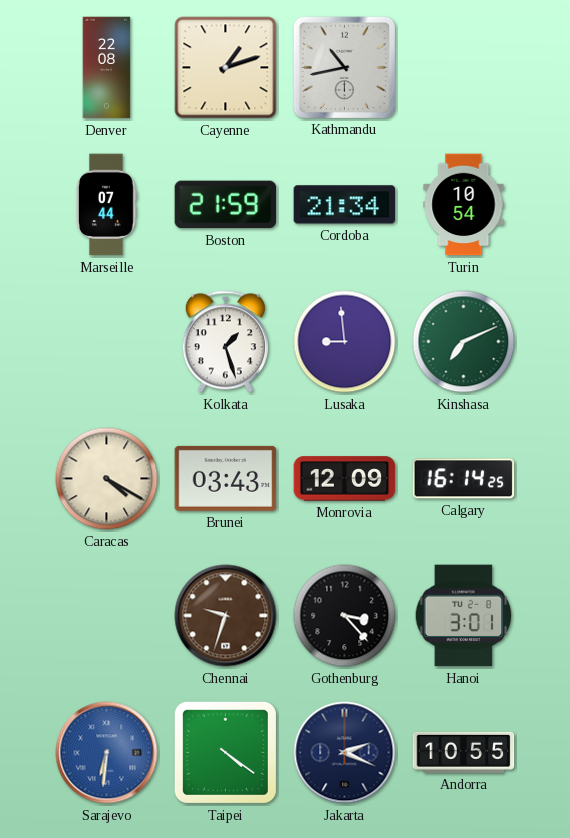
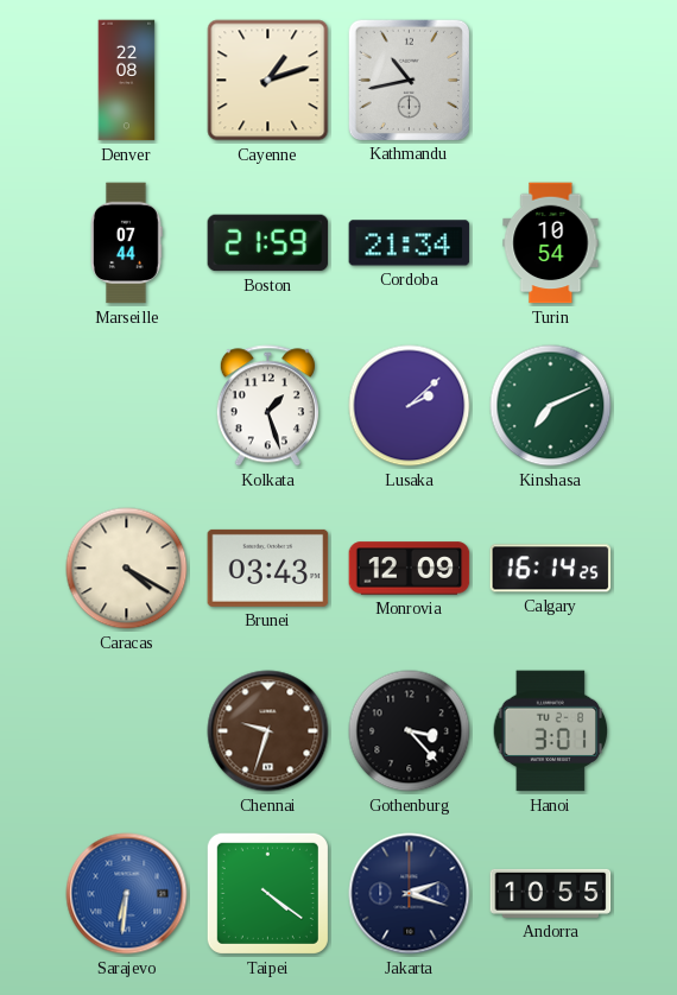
Lusaka: 8:59 -> 2:08
Jakarta: 2:19 -> 2:18
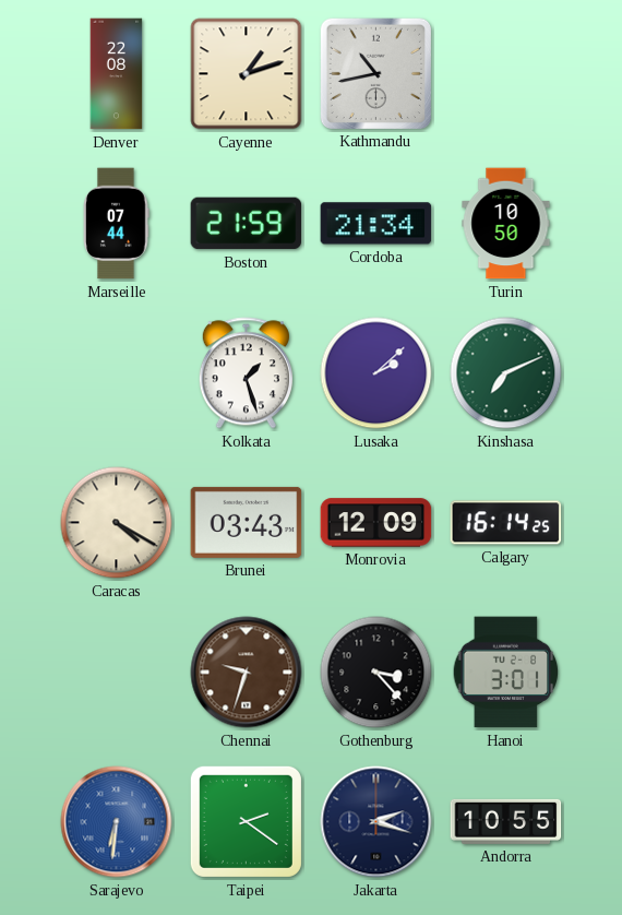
Turin: 10:54 -> 10:50
Taipei: 4:21 -> 2:21
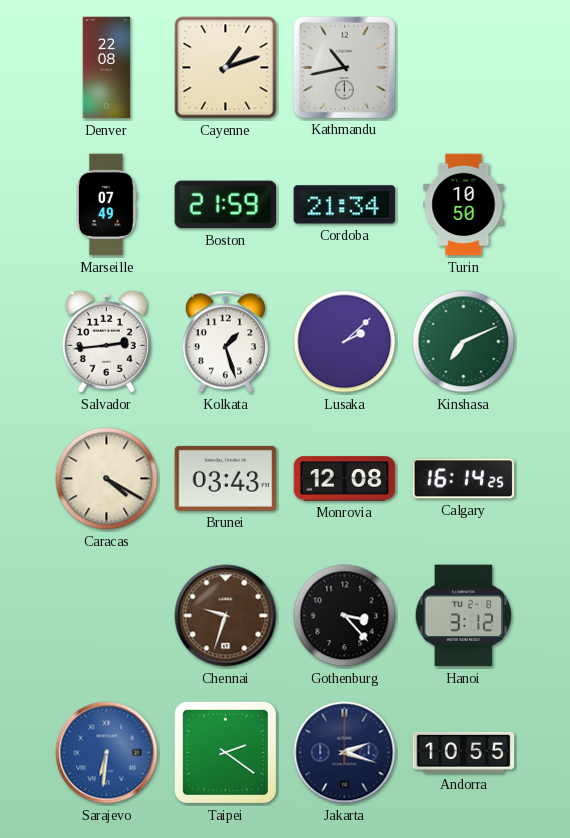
Marseille: 07:44 -> 07:49
Salvador: none -> 2:44
Monrovia: 12:09 -> 12:08
Hanoi: 3:01 -> 3:12
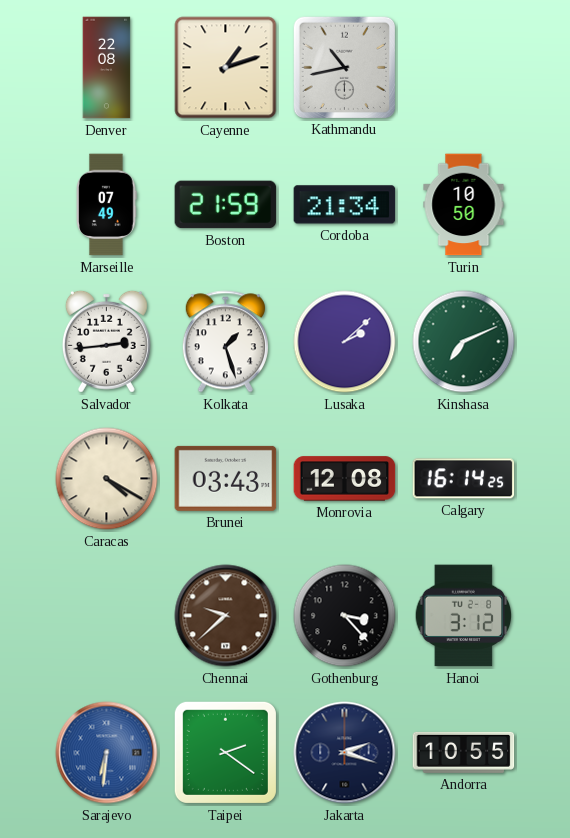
Chennai: 9:33 -> 9:38
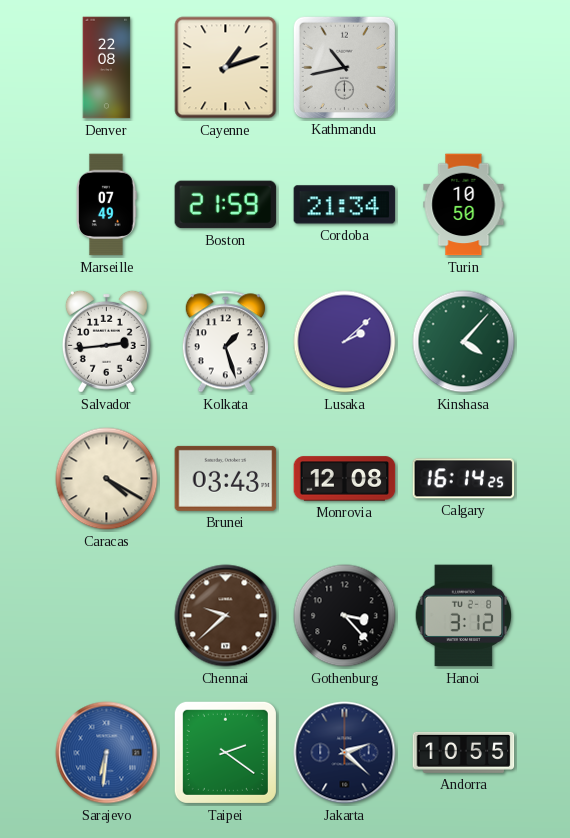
Kinshasa: 7:11 -> 4:07
Jakarta: 2:18 -> 2:22
